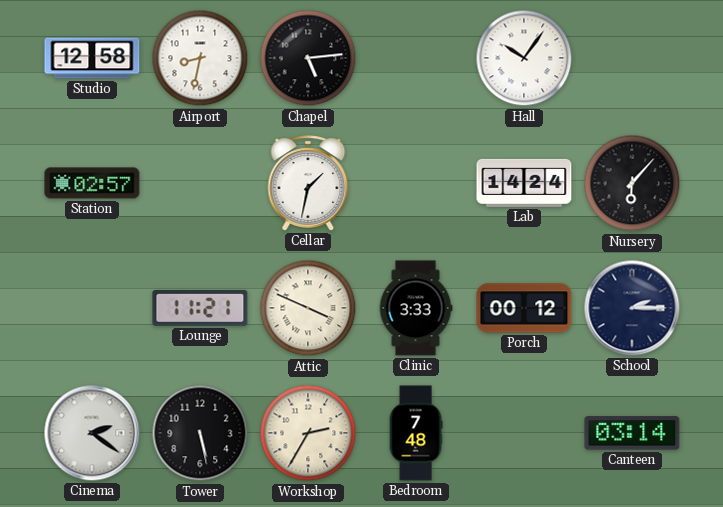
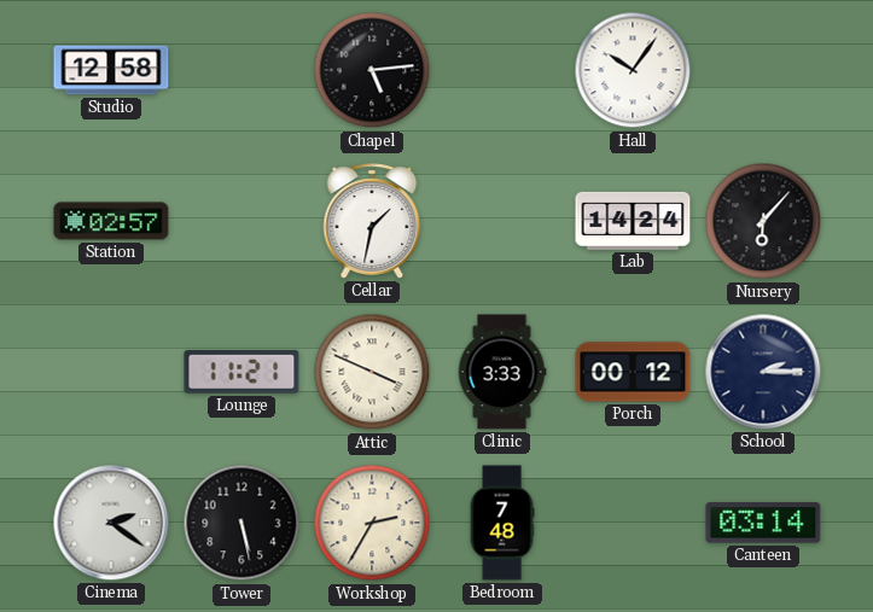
Airport: 8:32 -> none
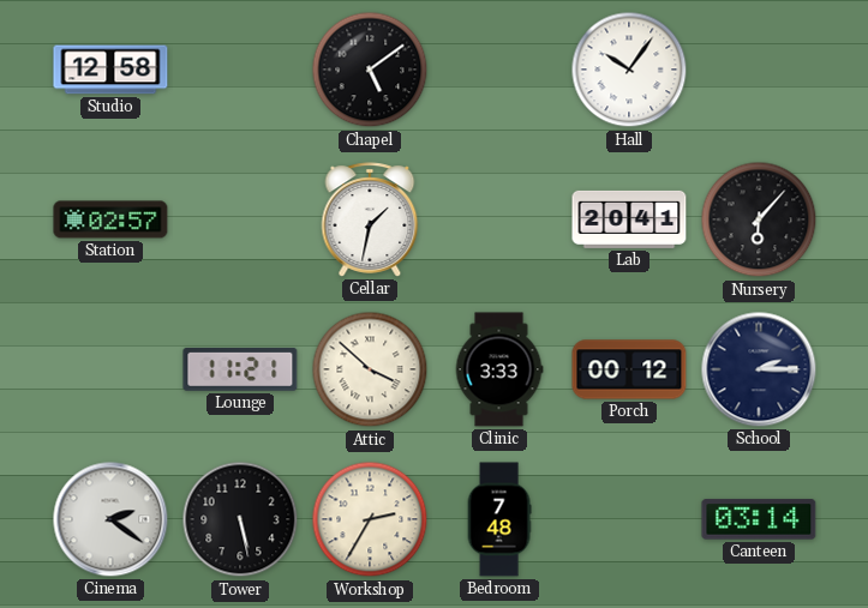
Chapel: 5:14 -> 5:09
Lab: 14:24 -> 20:41
Attic: 3:49 -> 3:52
